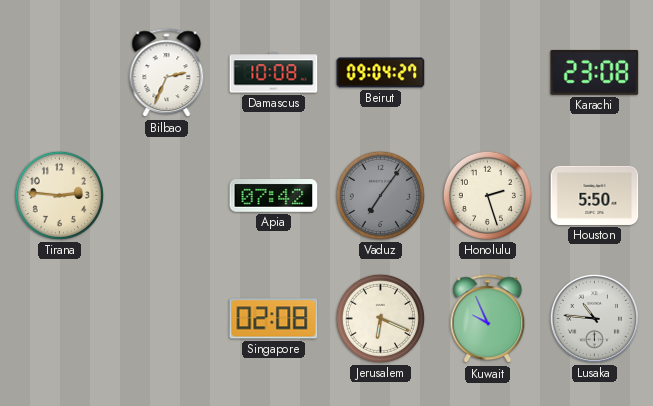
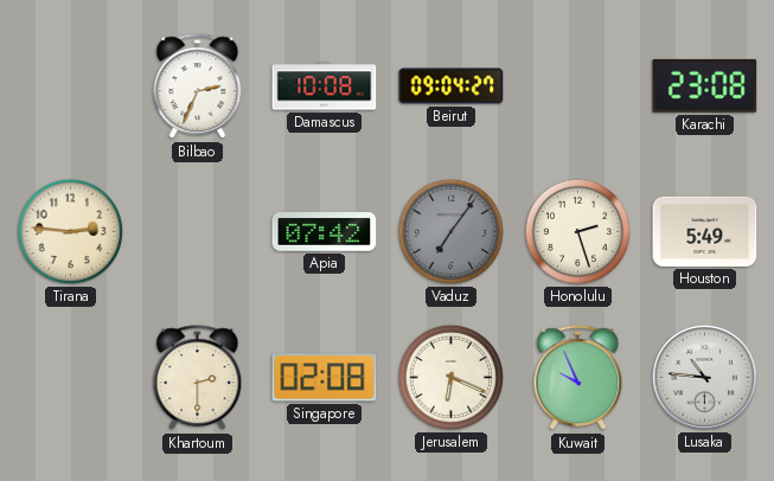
Houston: 5:50 -> 5:49
Khartoum: none -> 2:30
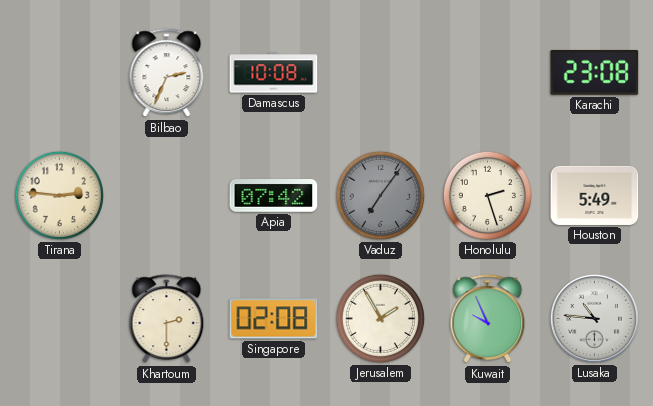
Beirut: 09:04 -> none
Jerusalem: 6:19 -> 1:55
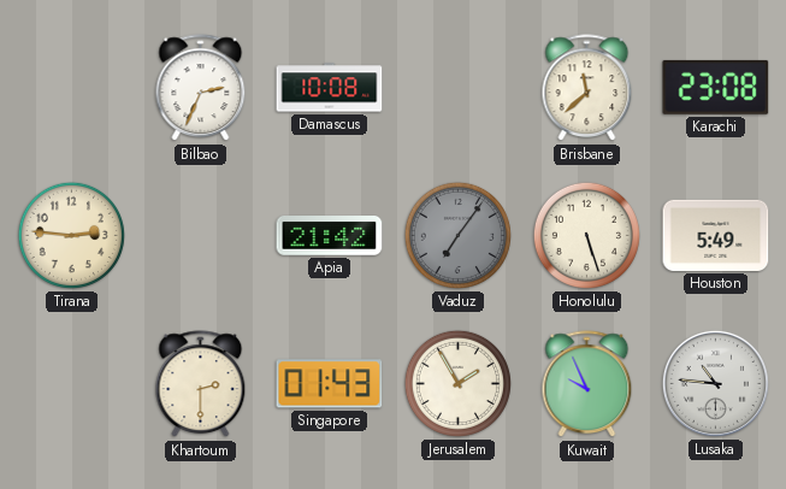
Brisbane: none -> 11:38
Apia: 07:42 -> 21:42
Honolulu: 2:27 -> 5:27
Singapore: 02:08 -> 01:43
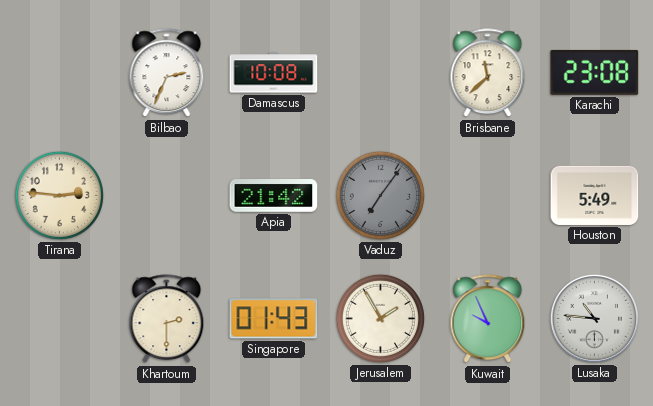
Honolulu: 5:27 -> none
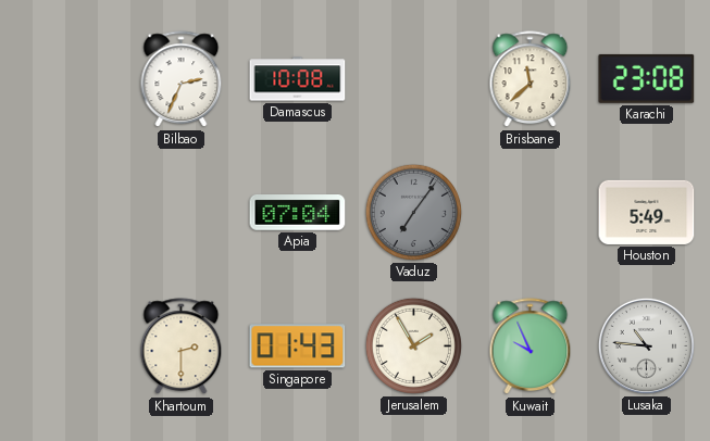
Tirana: 2:46 -> none
Apia: 21:42 -> 07:04
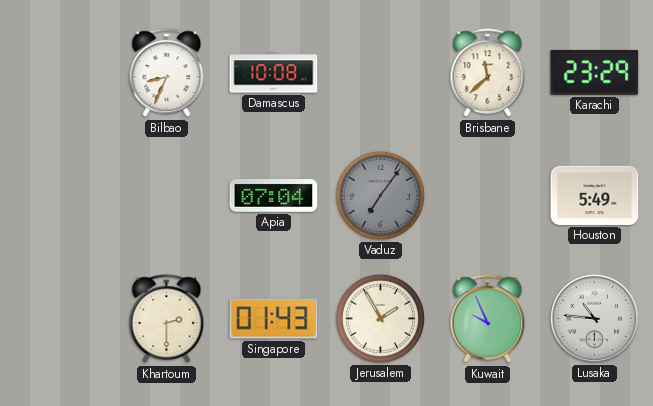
Bilbao: 2:34 -> 8:34
Karachi: 23:08 -> 23:29
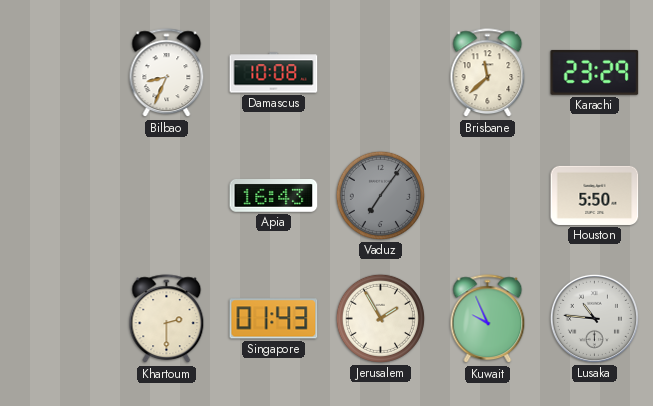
Apia: 07:04 -> 16:43
Houston: 5:49 -> 5:50
